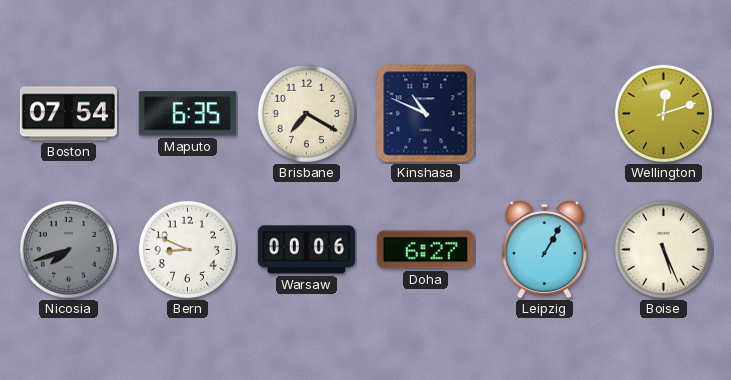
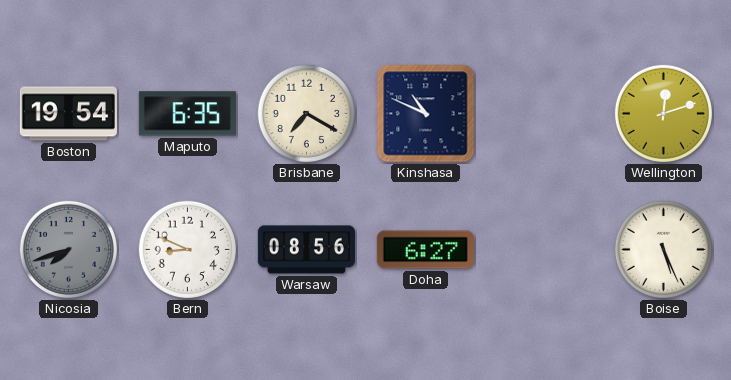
Boston: 07:54 -> 19:54
Warsaw: 00:06 -> 08:56
Leipzig: 1:05 -> none
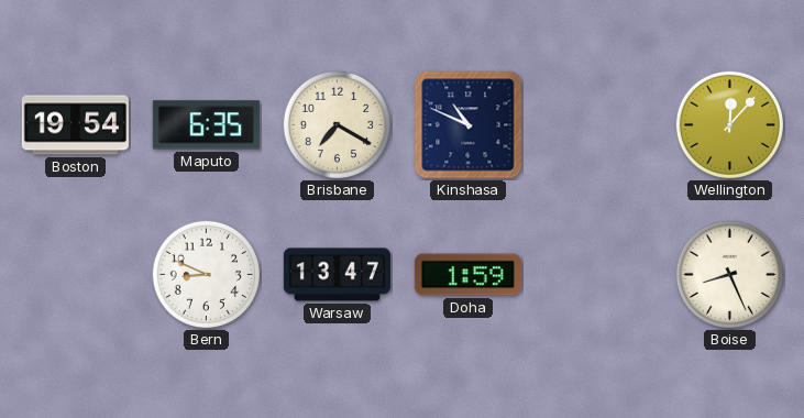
Wellington: 12:12 -> 12:07
Nicosia: 7:42 -> none
Warsaw: 08:56 -> 13:47
Doha: 6:27 -> 1:59
Boise: 5:26 -> 8:26
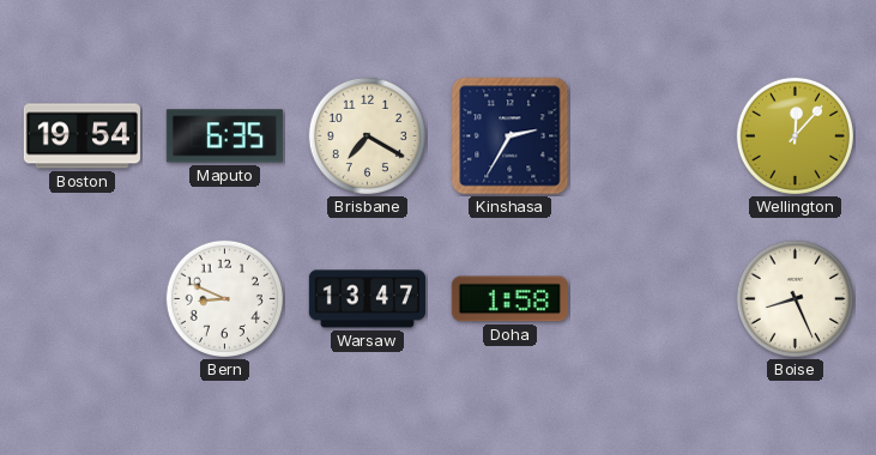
Kinshasa: 10:49 -> 2:35
Doha: 1:59 -> 1:58
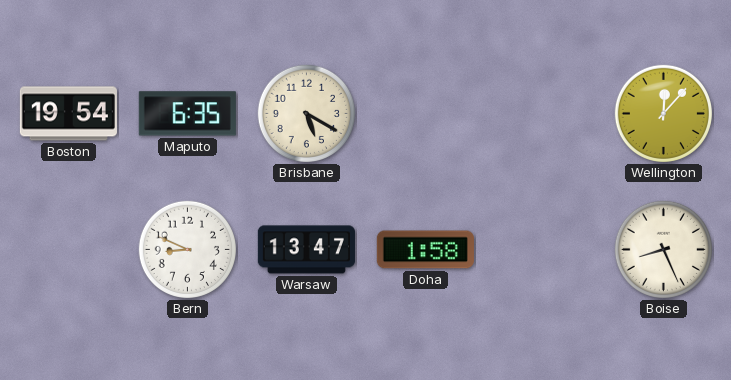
Brisbane: 7:20 -> 5:20
Kinshasa: 2:35 -> none
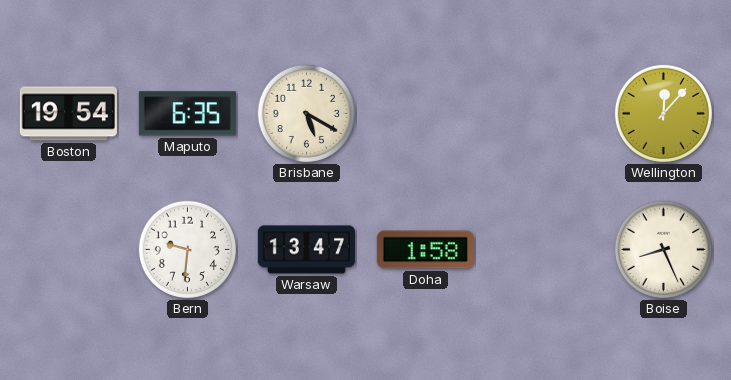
Bern: 8:49 -> 9:31
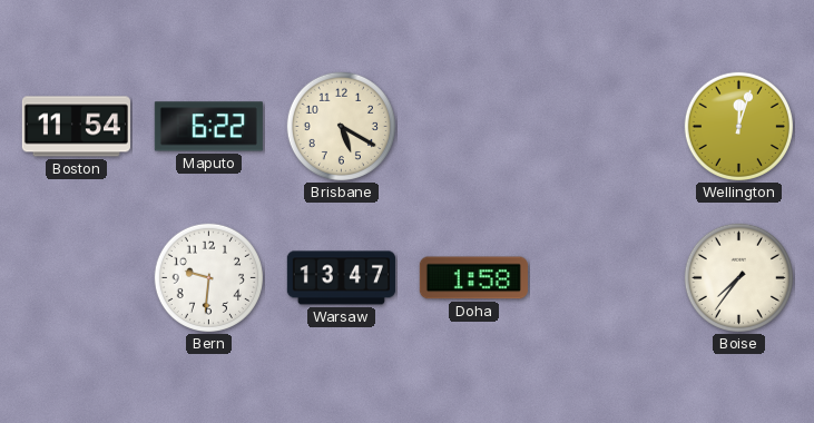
Boston: 19:54 -> 11:54
Maputo: 6:35 -> 6:22
Wellington: 12:07 -> 12:03
Boise: 8:26 -> 7:36
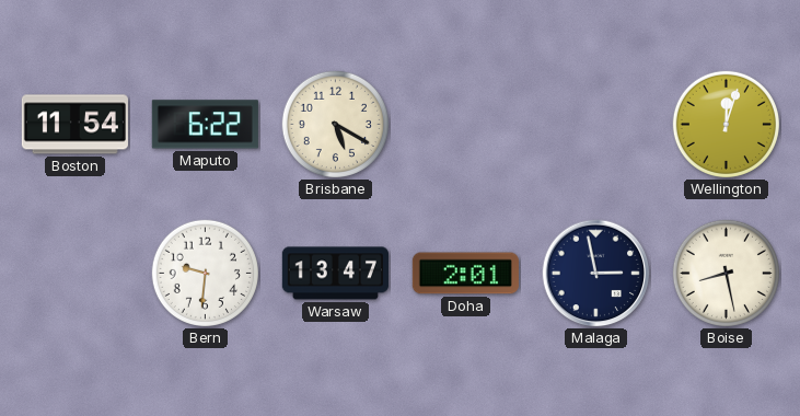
Doha: 1:58 -> 2:01
Malaga: none -> 2:58
Boise: 7:36 -> 8:28
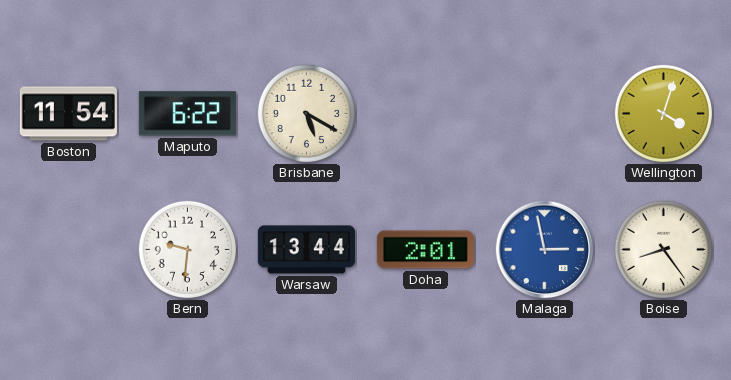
Wellington: 12:03 -> 4:03
Warsaw: 13:47 -> 13:44
Malaga dial: navy -> blue
Boise: 8:28 -> 8:24
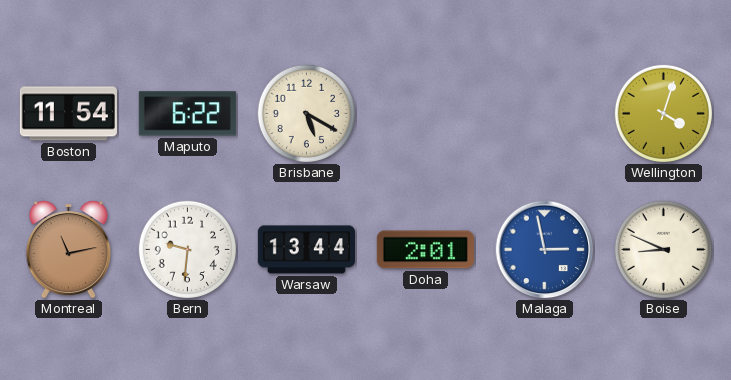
Montreal: none -> 11:13
Boise: 8:24 -> 8:49
